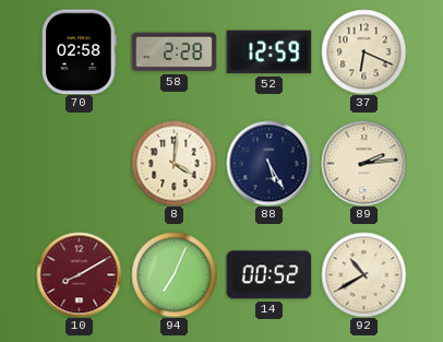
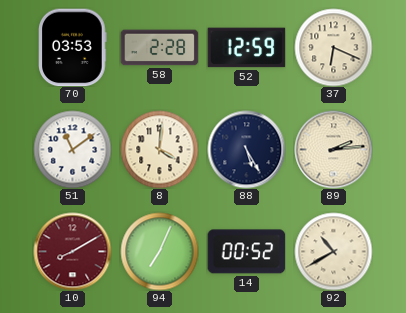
70: 02:58 -> 03:53
51: none -> 11:09
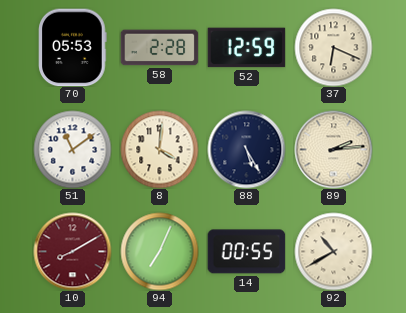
70: 03:53 -> 05:53
14: 00:52 -> 00:55
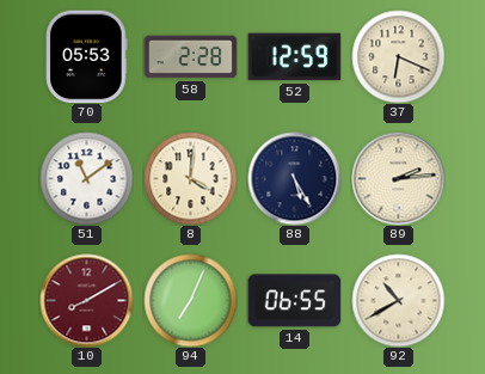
14: 00:55 -> 06:55
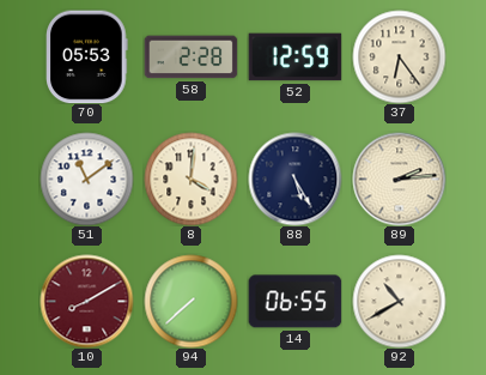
37: 6:19 -> 6:24
94: 7:04 -> 7:38
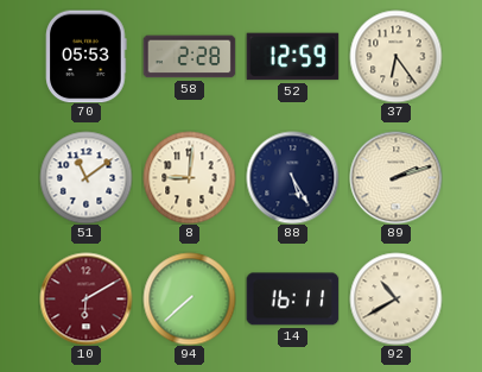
8: 4:01 -> 9:01
89: 2:14 -> 2:12
10: 8:10 -> 6:10
14: 06:55 -> 16:11
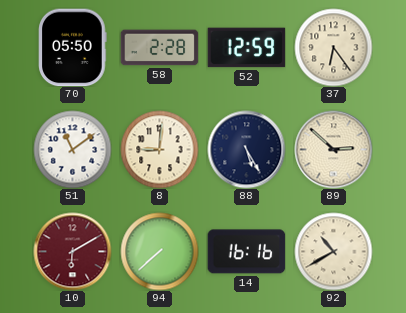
70: 05:53 -> 05:50
89: 2:12 -> 2:52
14: 16:11 -> 16:16
